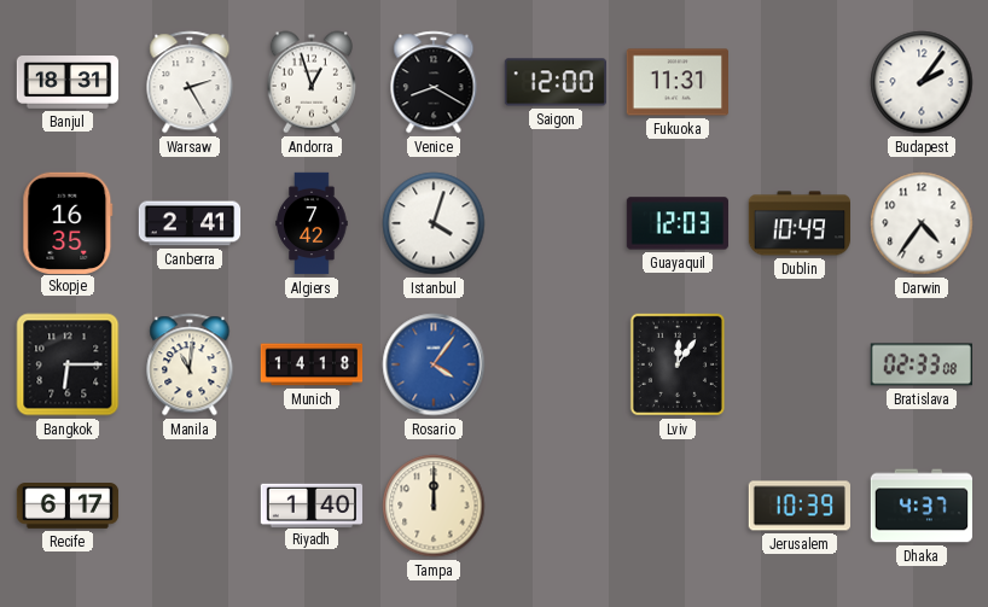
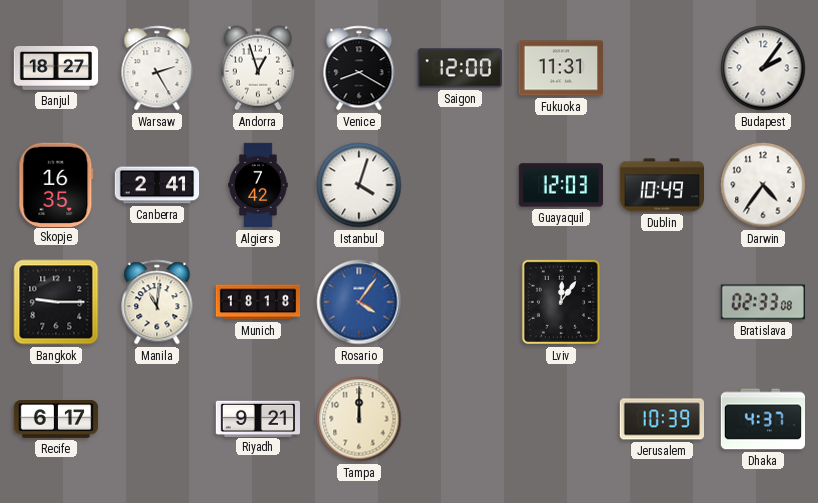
Banjul: 18:31 -> 18:27
Bangkok: 6:15 -> 9:15
Munich: 14:18 -> 18:18
Riyadh: 1:40 -> 9:21
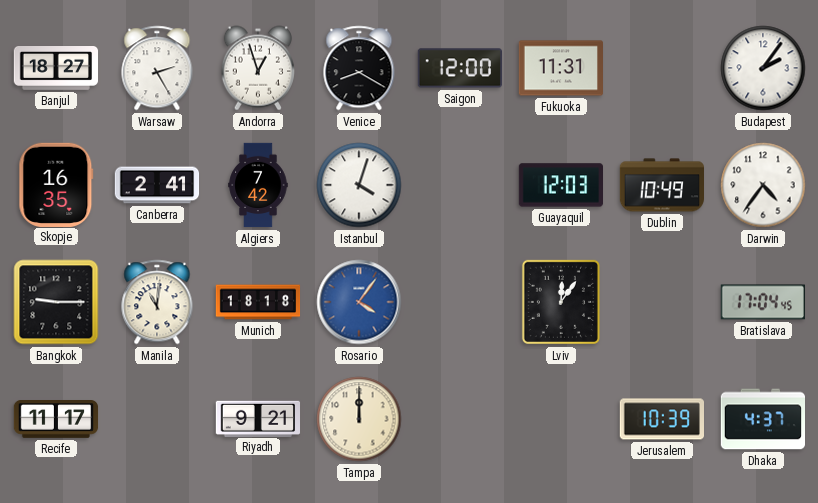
Bratislava: 02:33 -> 17:04
Recife: 6:17 -> 11:17
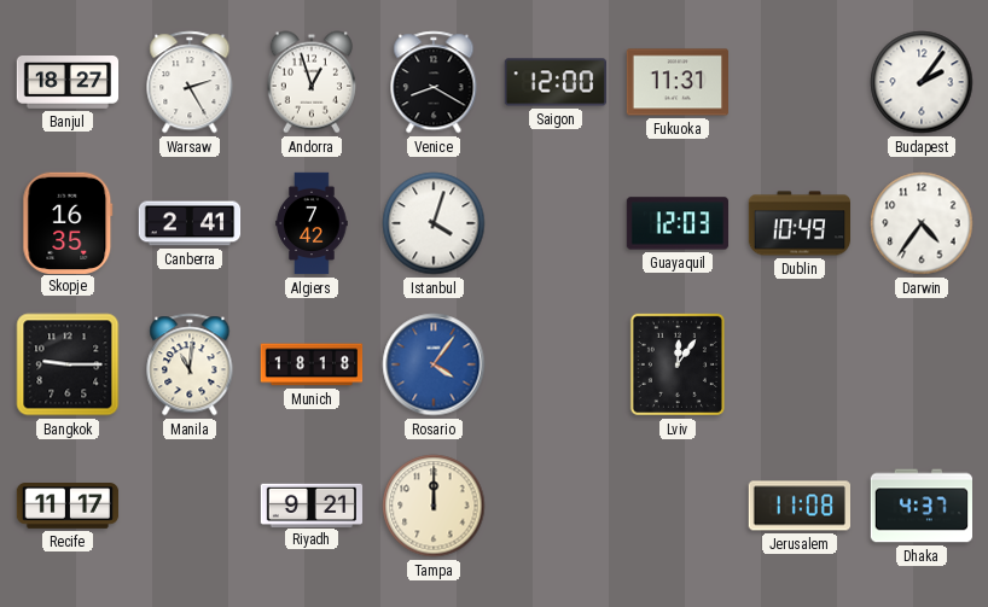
Bratislava: 17:04 -> none
Jerusalem: 10:39 -> 11:08
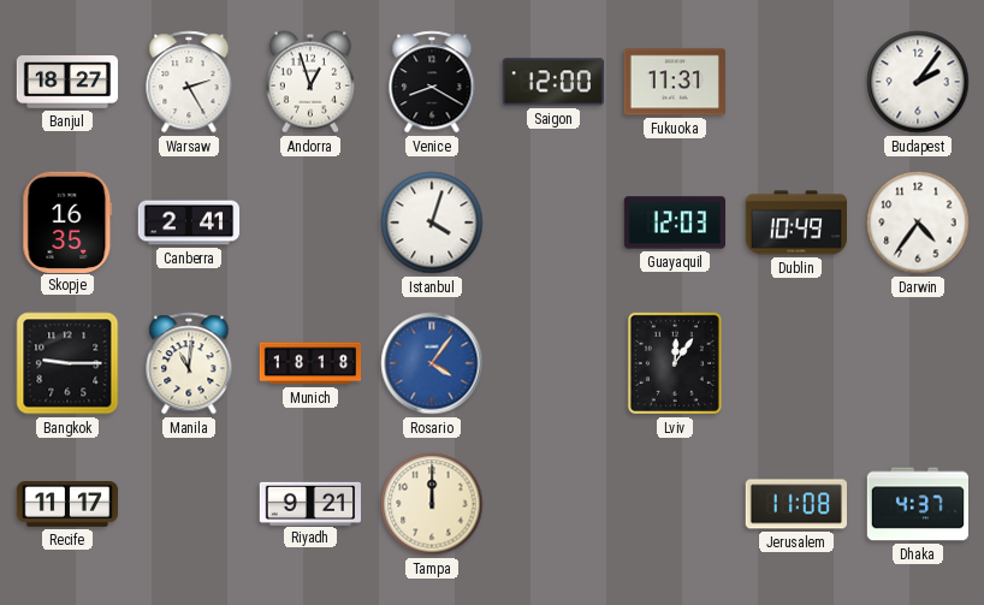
Algiers: 7:42 -> none
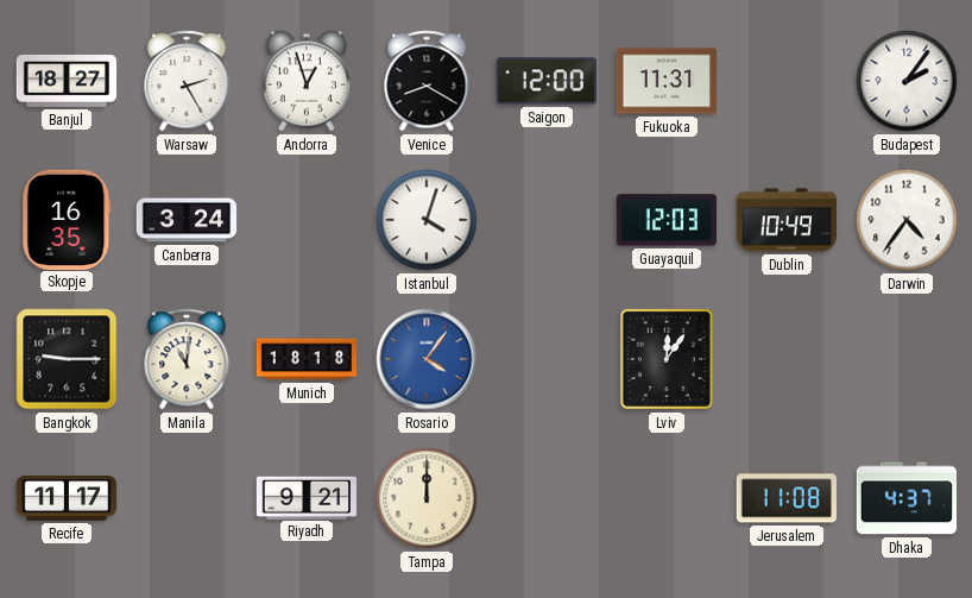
Canberra: 2:41 -> 3:24
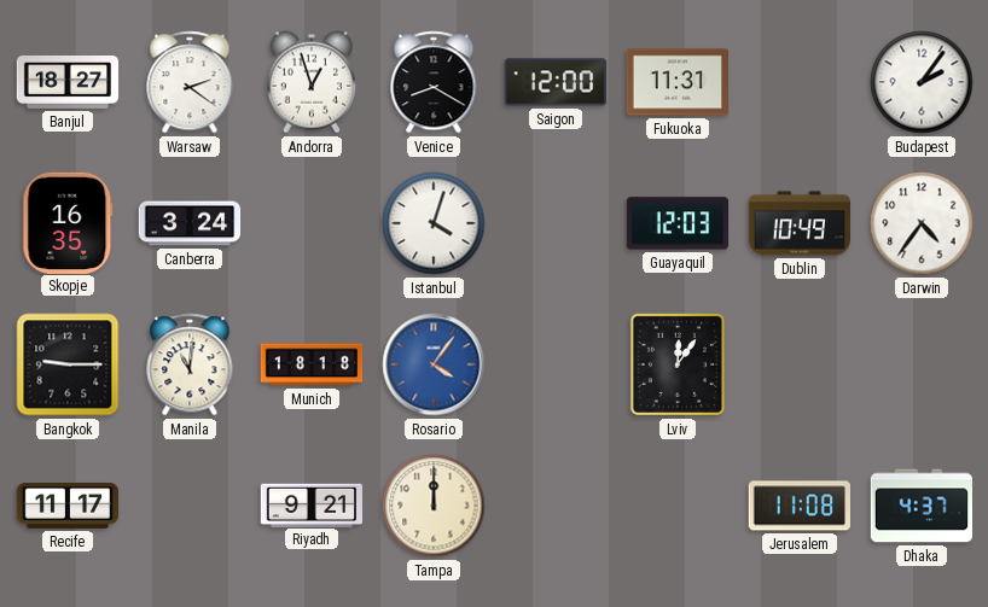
Warsaw: 2:25 -> 2:21
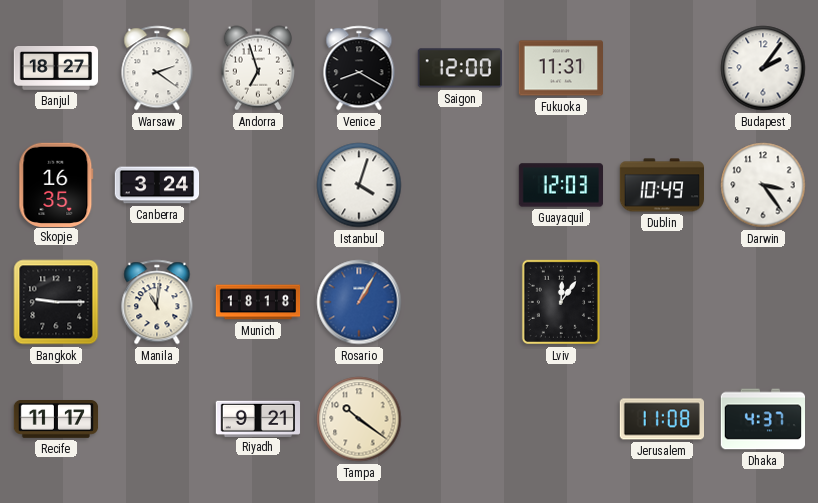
Andorra: 12:57 -> 6:57
Darwin: 4:36 -> 3:24
Rosario: 4:06 -> 1:05
Tampa: 12:00 -> 10:21
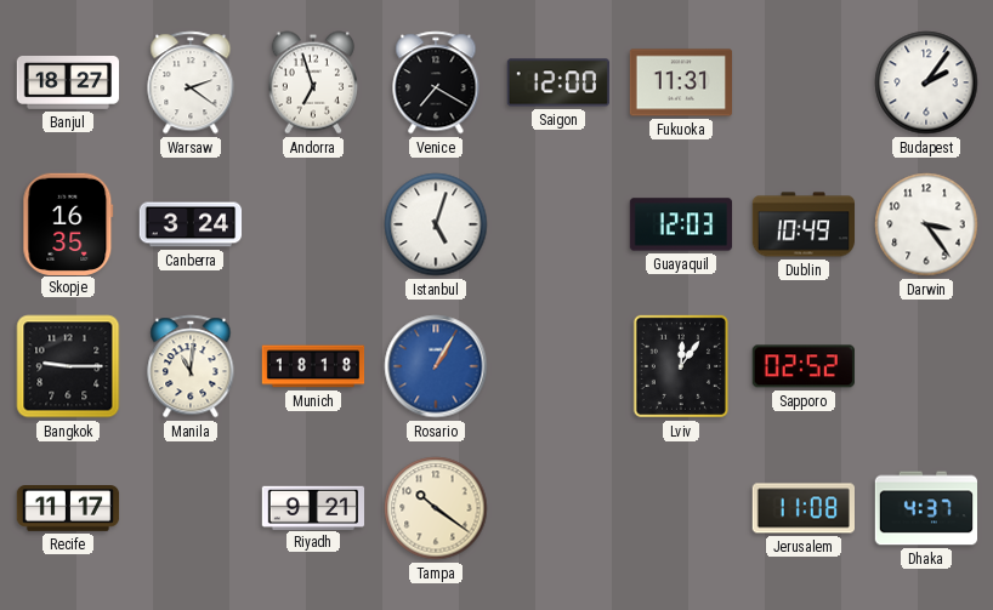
Venice: 8:20 -> 7:20
Istanbul: 4:03 -> 5:03
Sapporo: none -> 02:52
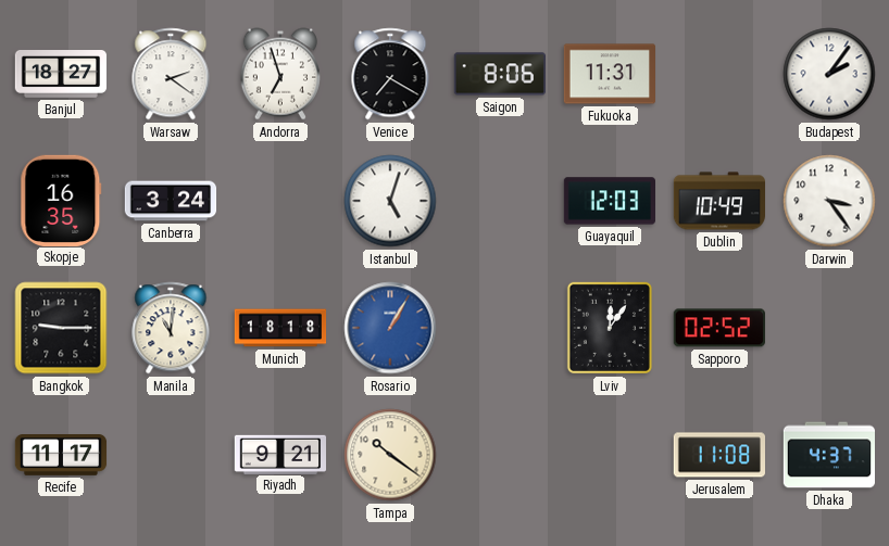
Saigon: 12:00 -> 8:06
